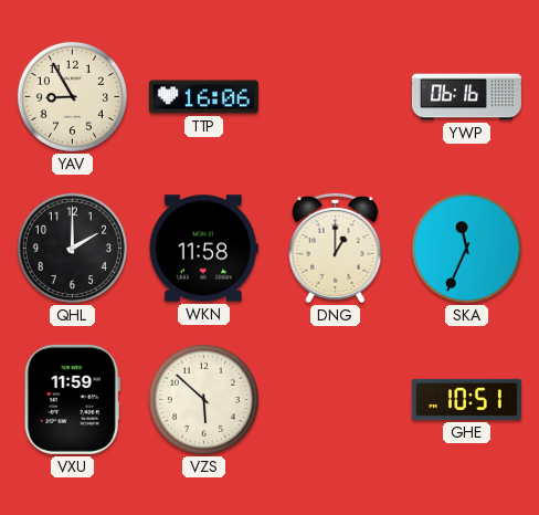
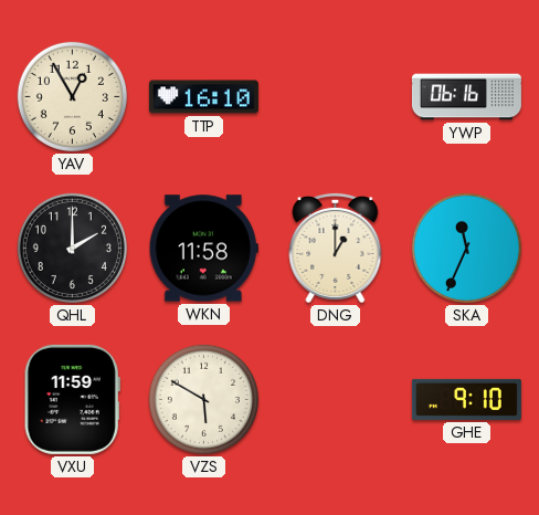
YAV: 8:55 -> 12:55
TTP: 16:06 -> 16:10
VZS: 5:52 -> 5:50
GHE: 10:51 -> 9:10
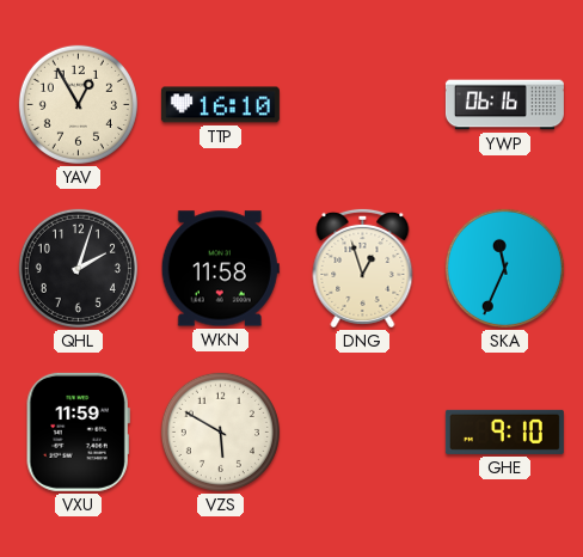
QHL: 2:00 -> 2:03
DNG: 1:00 -> 12:57
